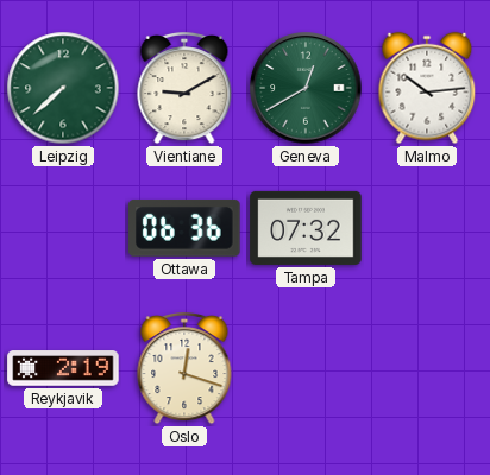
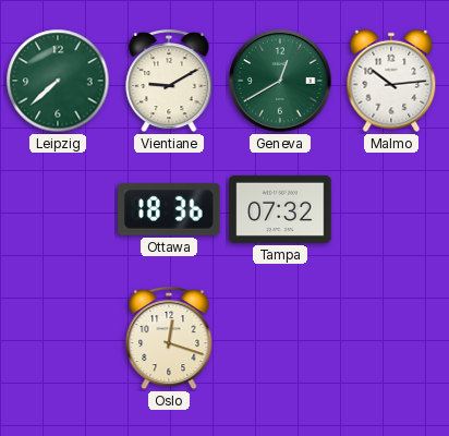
Ottawa: 06:36 -> 18:36
Reykjavik: 2:19 -> none
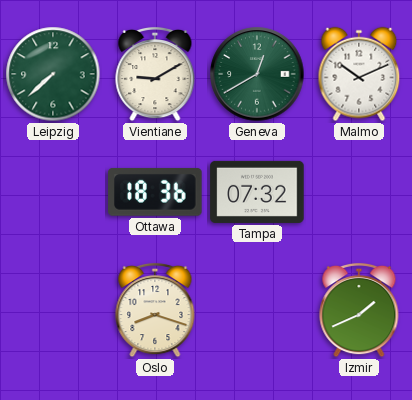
Malmo: 10:14 -> 10:11
Oslo: 12:18 -> 8:18
Izmir: none -> 1:41
